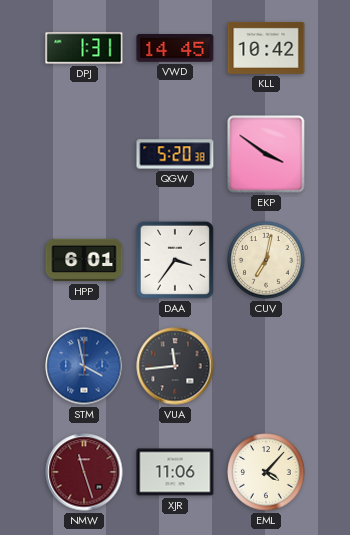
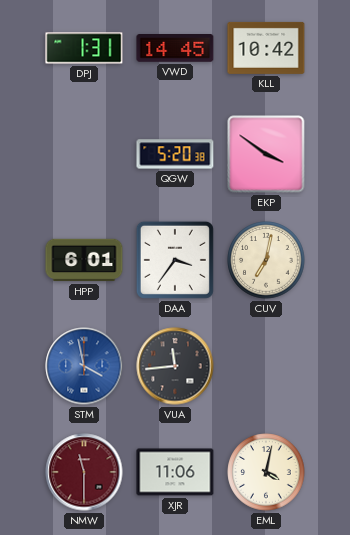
NMW: 11:27 -> 11:30
EML: 4:07 -> 4:02
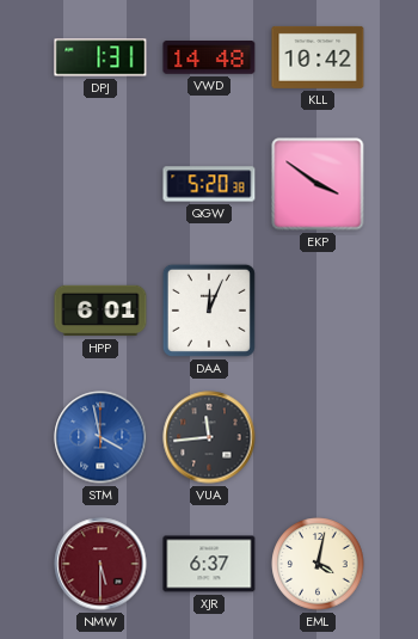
VWD: 14:45 -> 14:48
DAA: 3:36 -> 12:04
CUV: 7:02 -> none
NMW: 11:30 -> 5:30
XJR: 11:06 -> 6:37
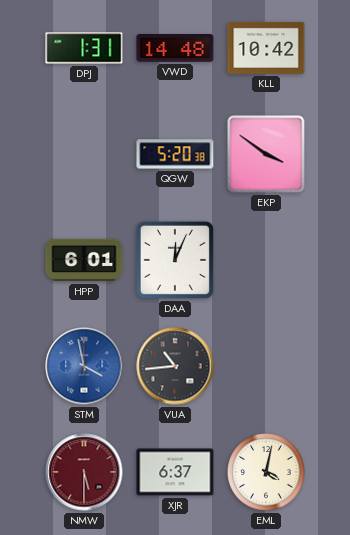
VUA: 11:44 -> 10:44
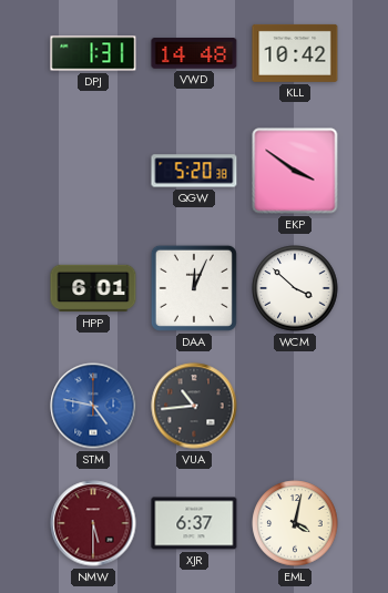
WCM: none -> 3:52
STM: 3:58 -> 4:47
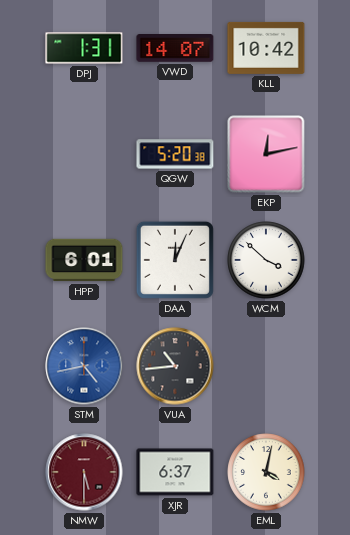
VWD: 14:48 -> 14:07
EKP: 3:51 -> 12:13
STM: 4:47 -> 4:43
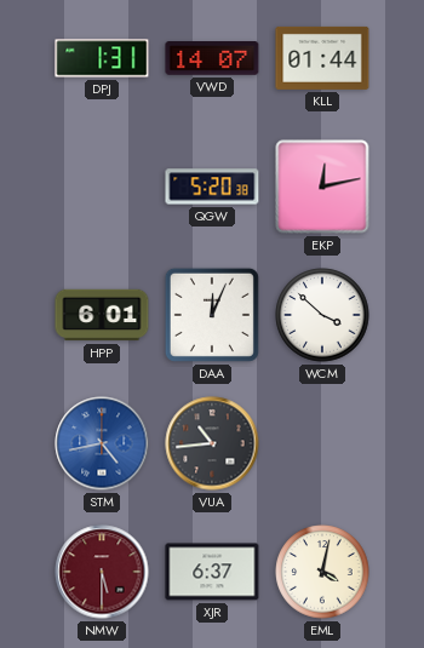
KLL: 10:42 -> 01:44
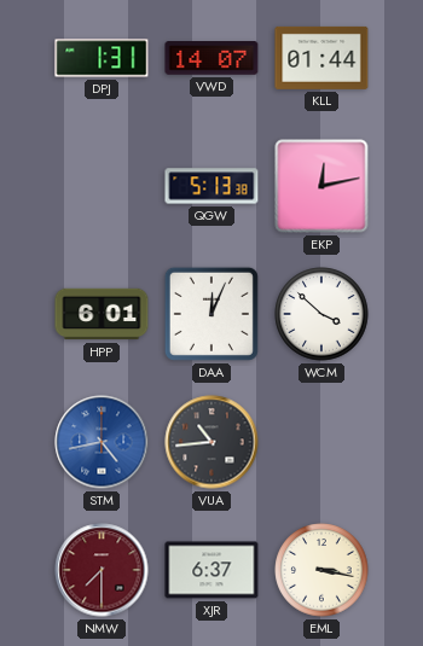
QGW: 5:20 -> 5:13
NMW: 5:30 -> 7:30
EML: 4:02 -> 3:17
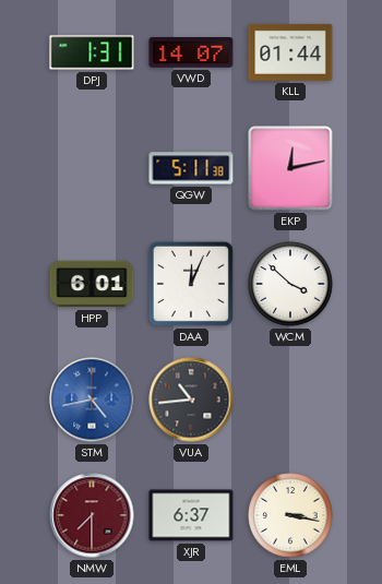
QGW: 5:13 -> 5:11
